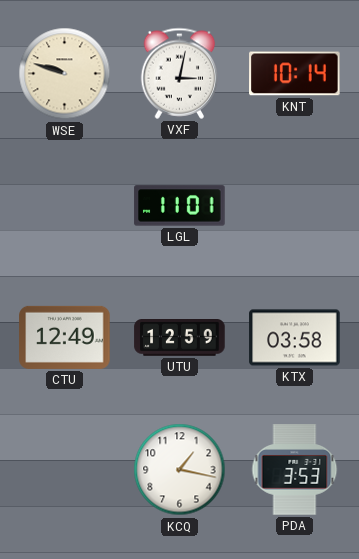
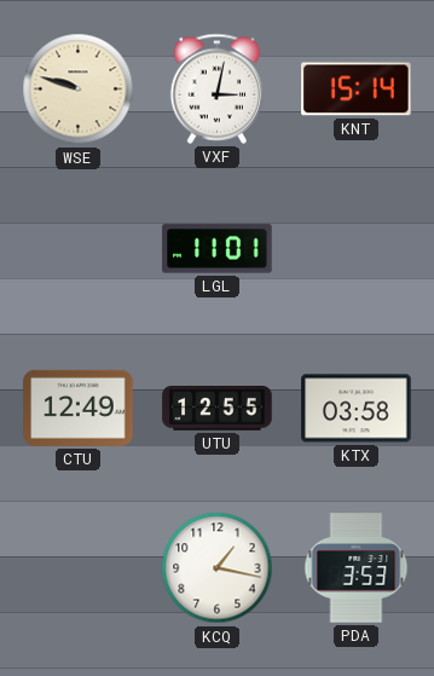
KNT: 10:14 -> 15:14
UTU: 12:59 -> 12:55
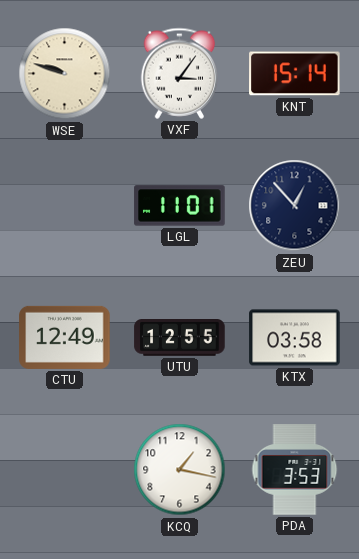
VXF: 3:02 -> 3:06
ZEU: none -> 12:53
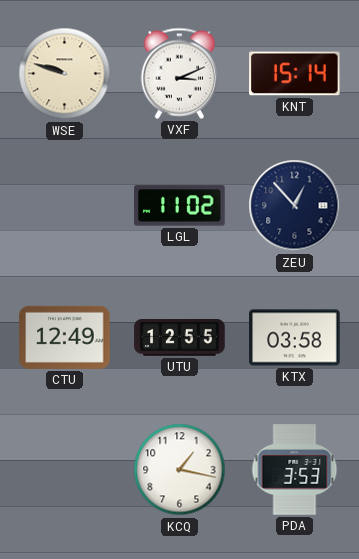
VXF: 3:06 -> 3:11
LGL: 11:01 -> 11:02
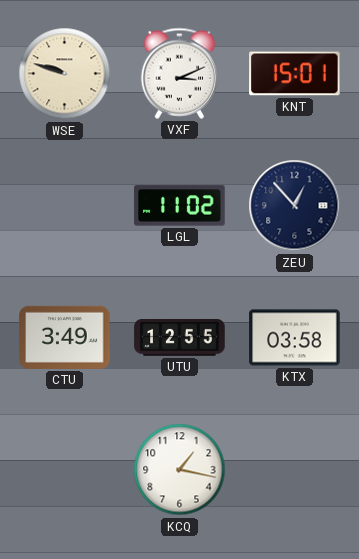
KNT: 15:14 -> 15:01
CTU: 12:49 -> 3:49
PDA: 3:53 -> none
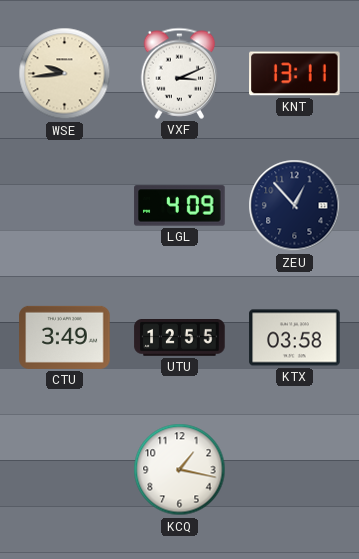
WSE: 9:48 -> 9:44
KNT: 15:01 -> 13:11
LGL: 11:02 -> 4:09
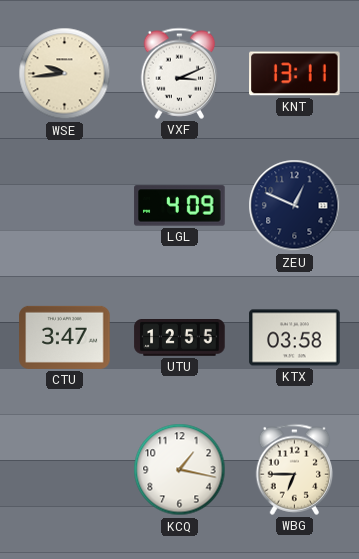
ZEU: 12:53 -> 12:49
CTU: 3:49 -> 3:47
WBG: none -> 6:45
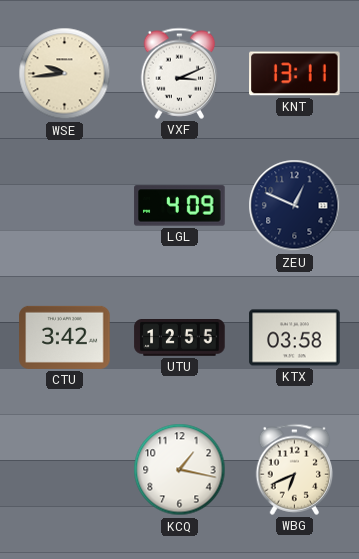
CTU: 3:47 -> 3:42
WBG: 6:45 -> 6:41
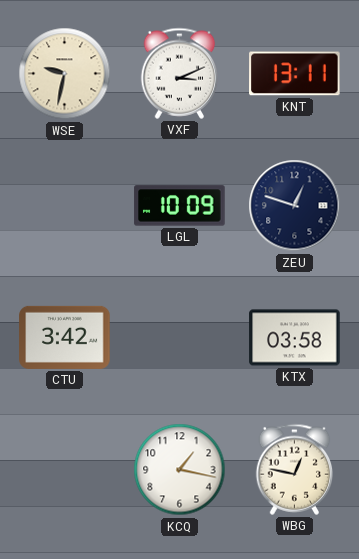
WSE: 9:44 -> 9:32
LGL: 4:09 -> 10:09
ZEU: 12:49 -> 12:48
UTU: 12:55 -> none
WBG: 6:41 -> 12:47
